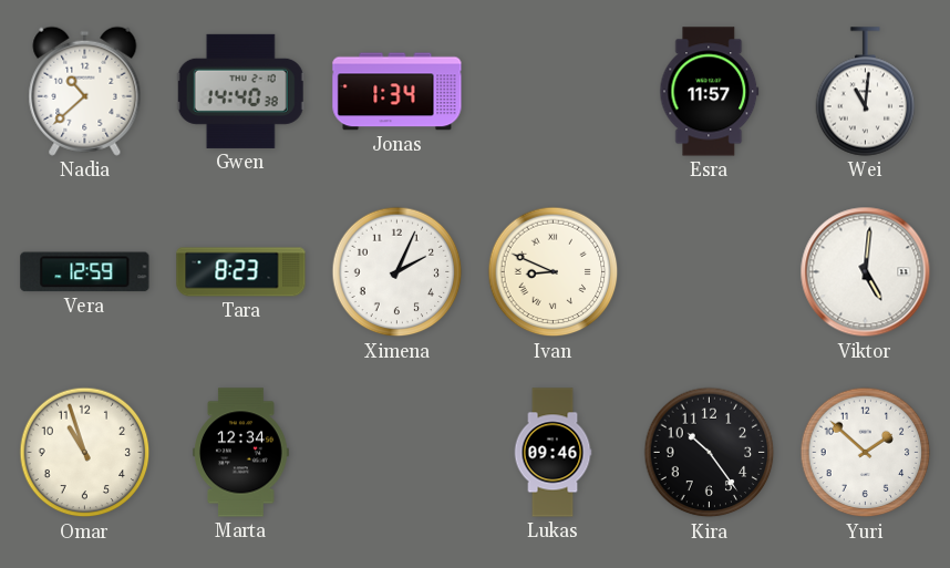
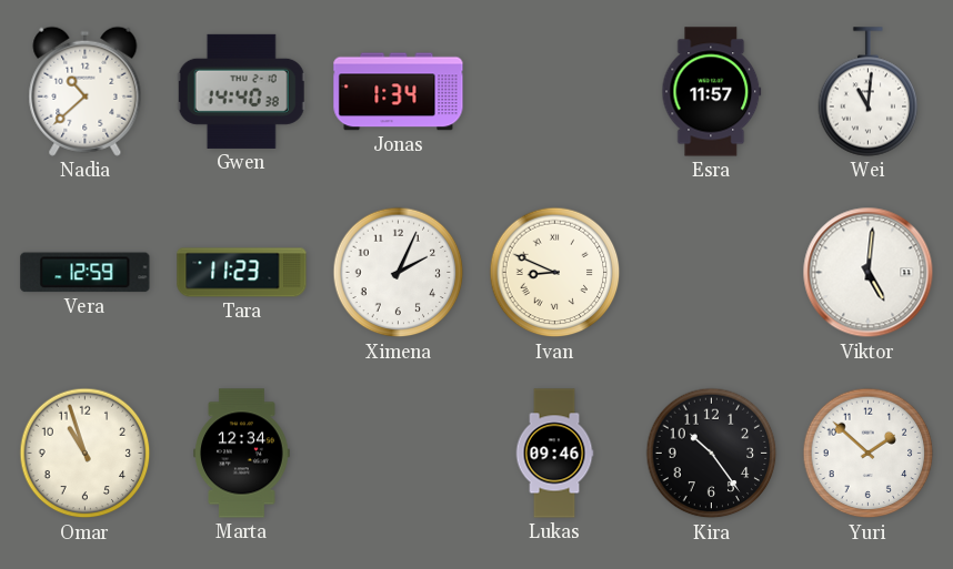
Tara: 8:23 -> 11:23
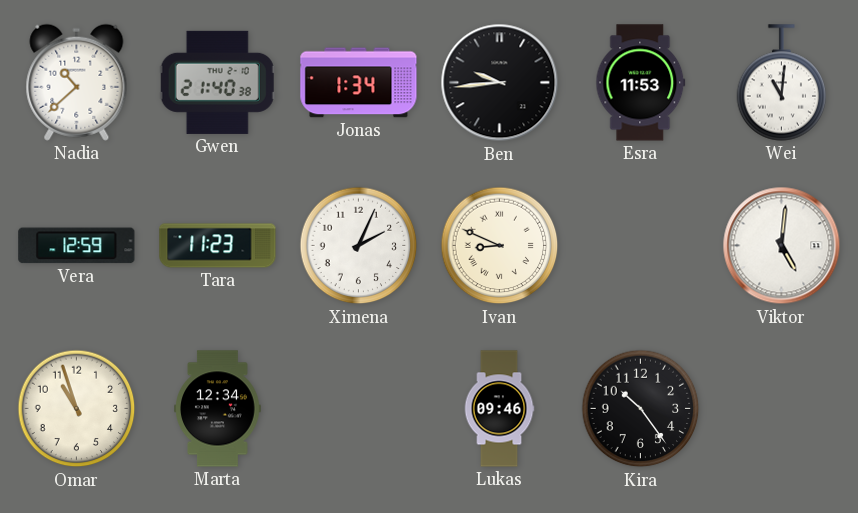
Gwen: 14:40 -> 21:40
Ben: none -> 9:44
Esra: 11:57 -> 11:53
Yuri: 1:52 -> none
